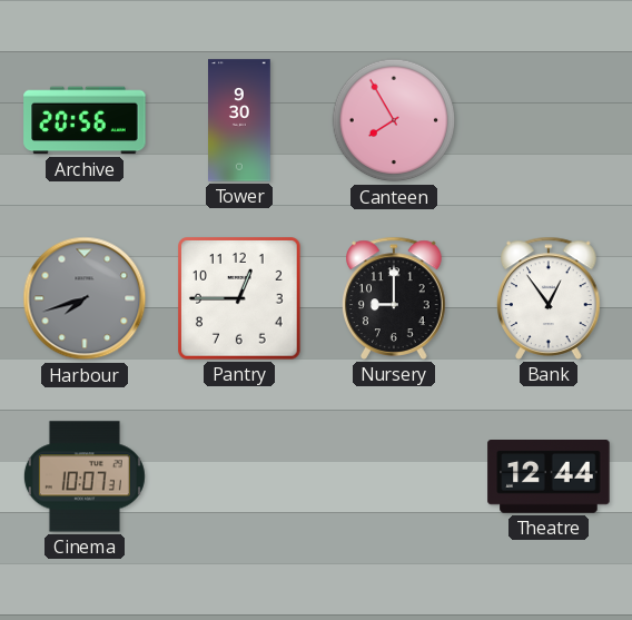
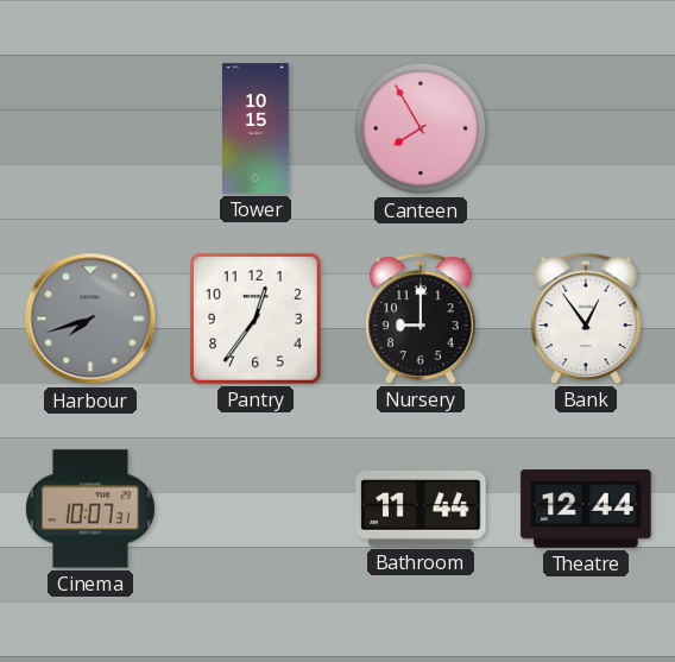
Archive: 20:56 -> none
Tower: 9:30 -> 10:15
Pantry: 12:45 -> 12:36
Bathroom: none -> 11:44
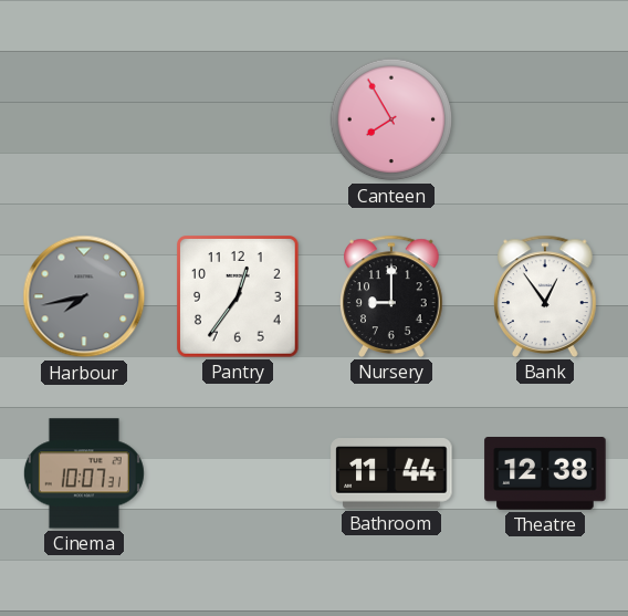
Tower: 10:15 -> none
Harbour: 7:42 -> 7:43
Theatre: 12:44 -> 12:38
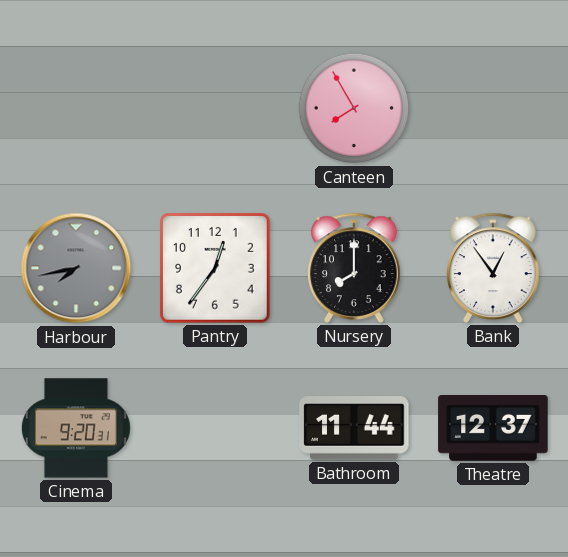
Nursery: 9:00 -> 8:00
Cinema: 10:07 -> 9:20
Theatre: 12:38 -> 12:37
